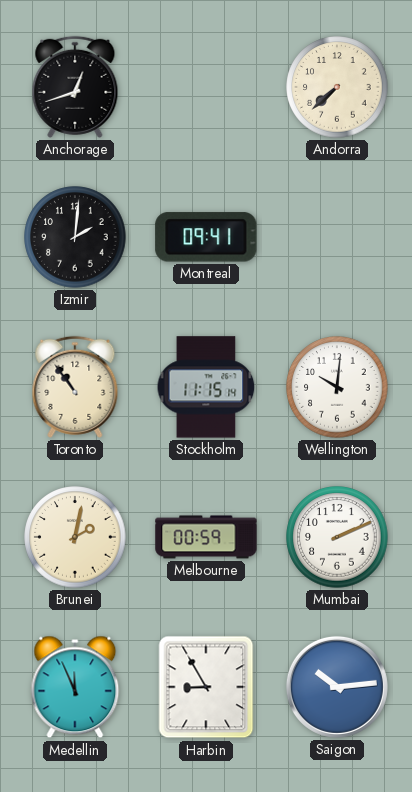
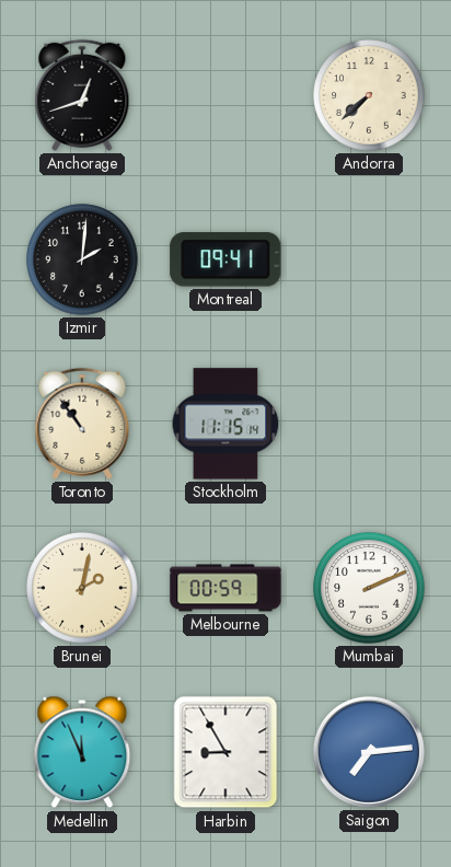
Wellington: 10:01 -> none
Saigon: 10:14 -> 7:14
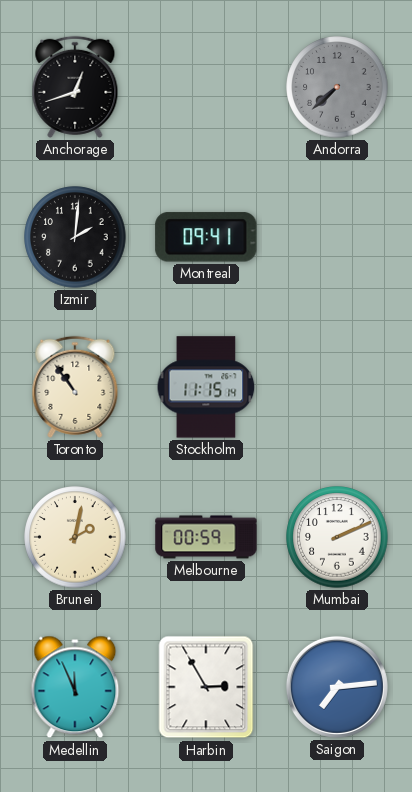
Andorra dial: cream -> grey
Harbin: 8:55 -> 2:55
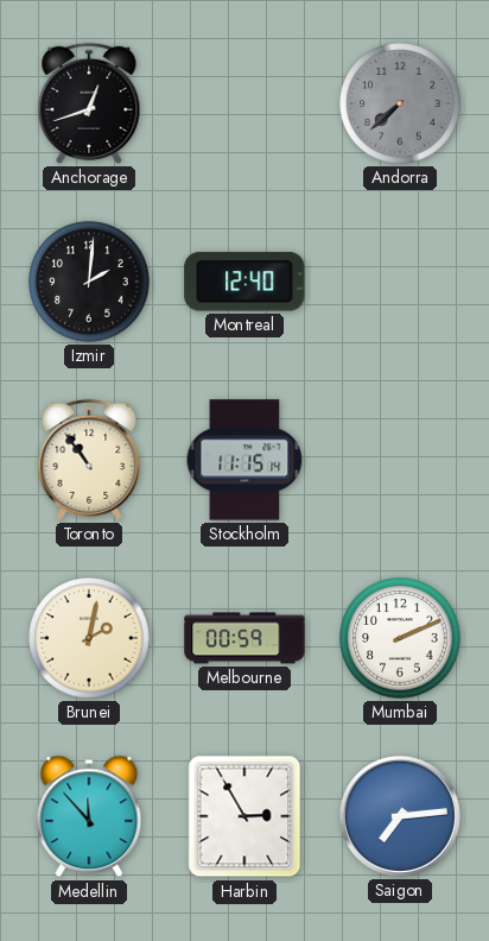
Montreal: 09:41 -> 12:40
Medellin: 11:56 -> 11:53
